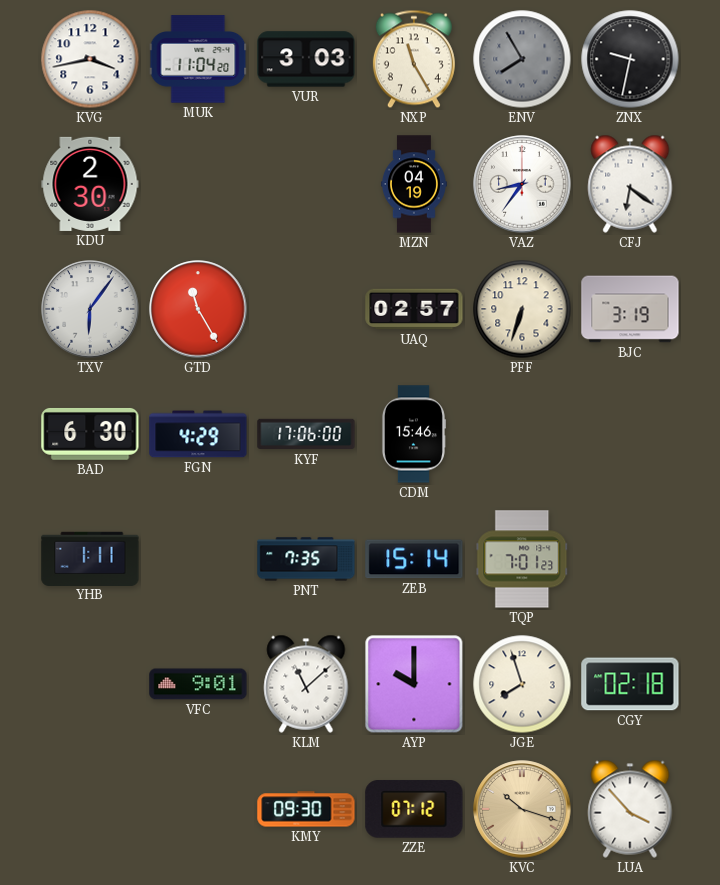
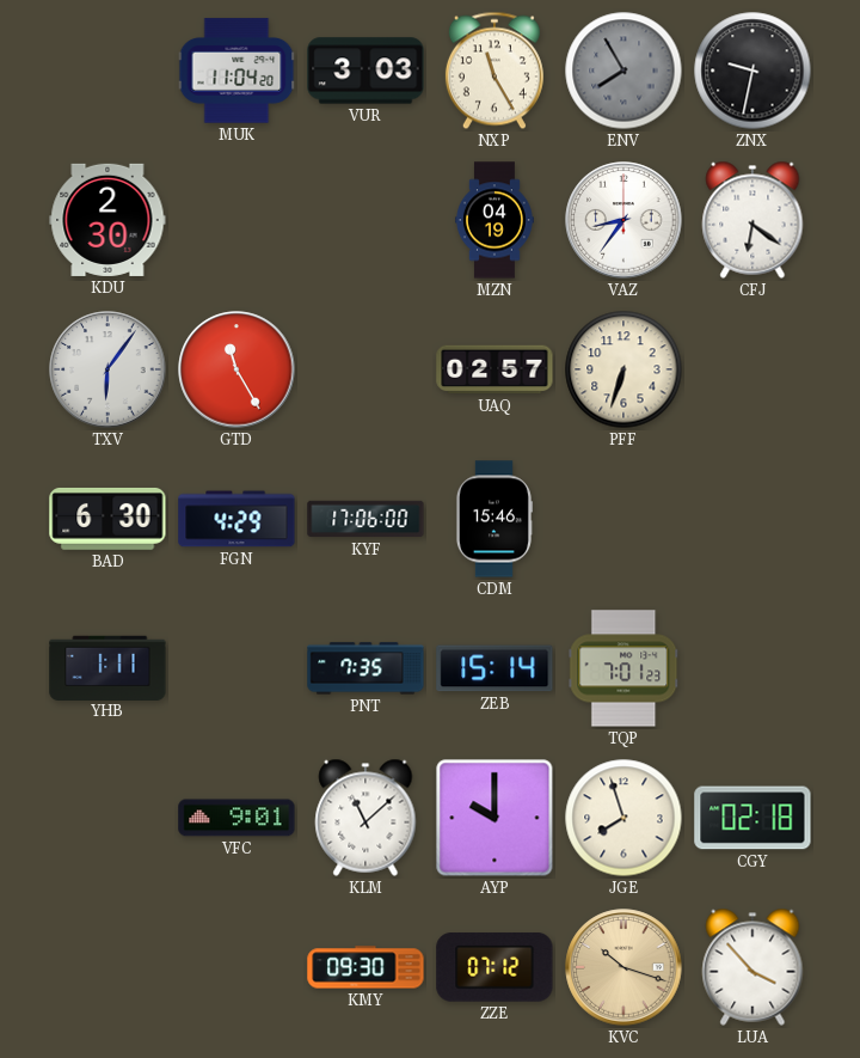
KVG: 3:43 -> none
BJC: 3:19 -> none
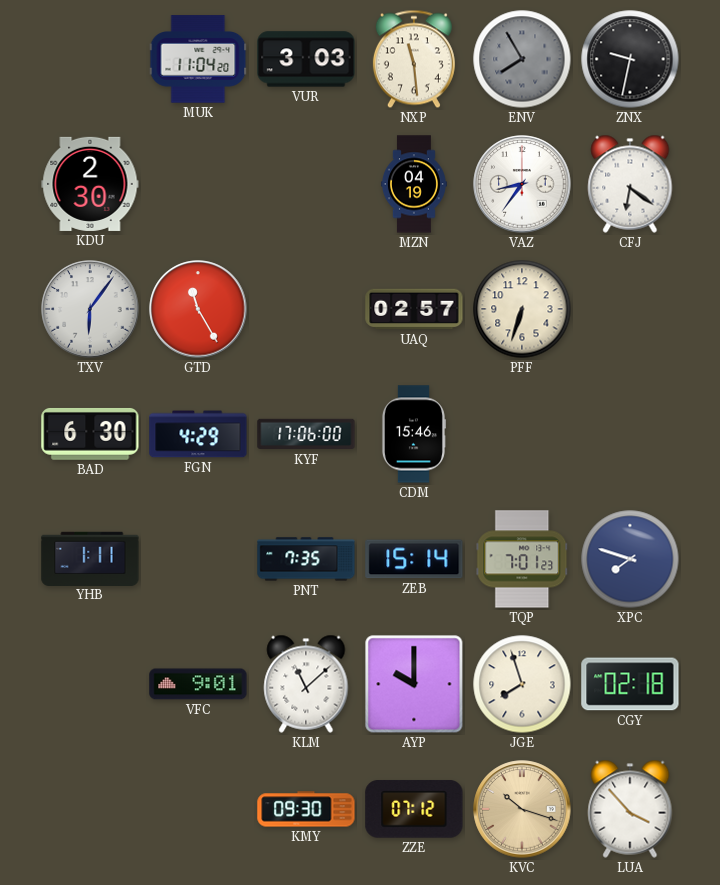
NXP: 11:25 -> 11:29
XPC: none -> 7:48
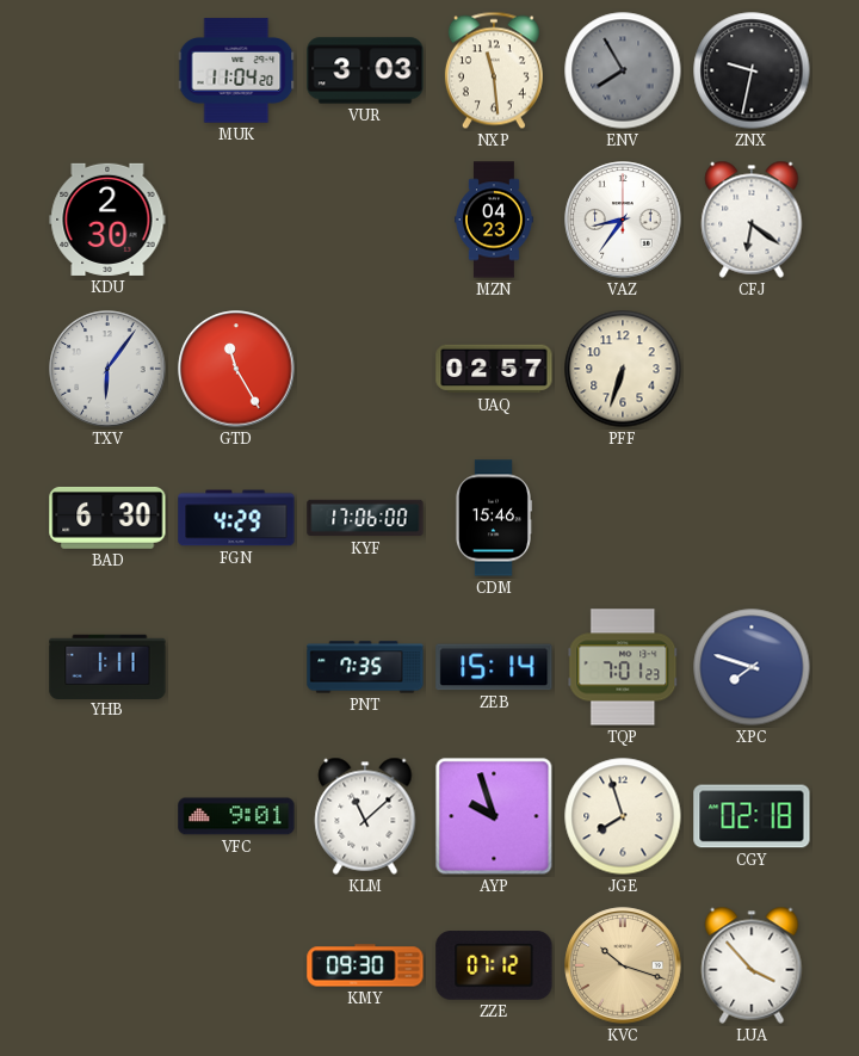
MZN: 04:19 -> 04:23
AYP: 10:00 -> 9:57
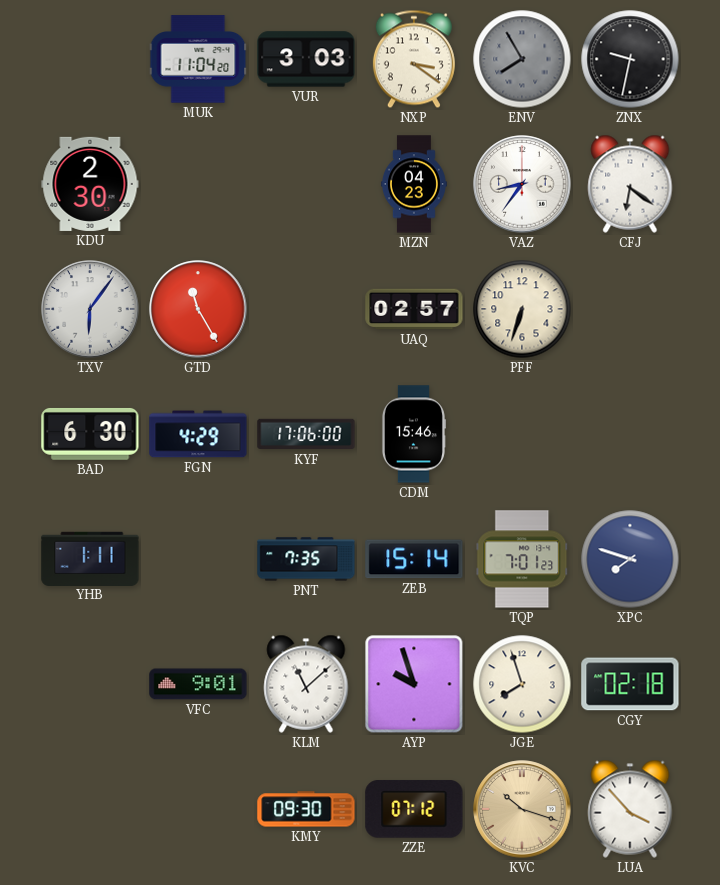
NXP: 11:29 -> 3:21
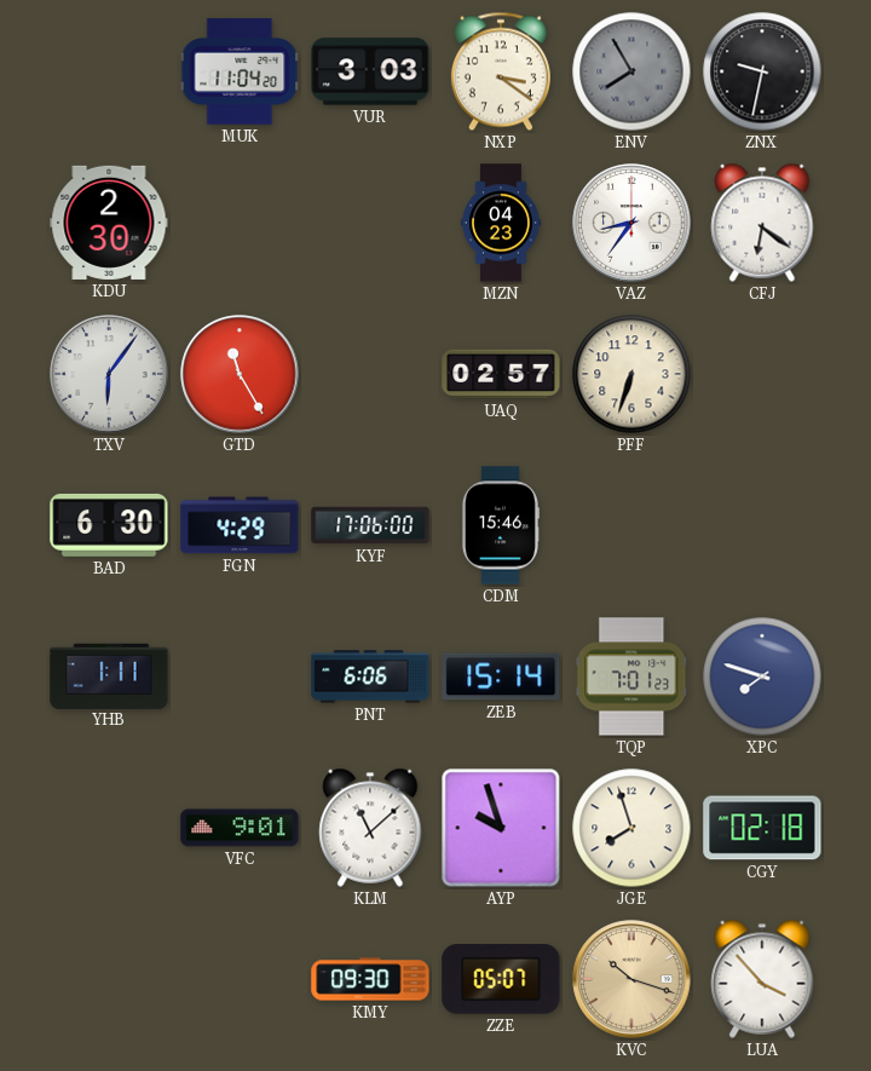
PNT: 7:35 -> 6:06
ZZE: 07:12 -> 05:07
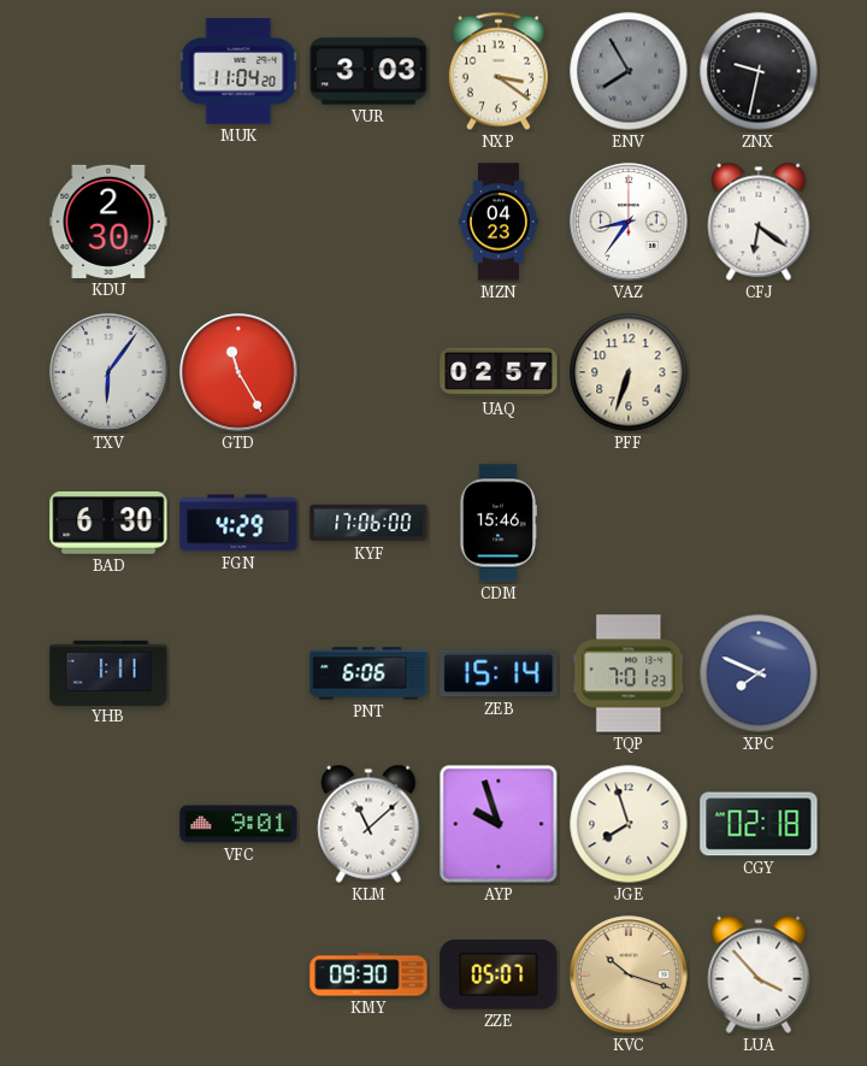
XPC: 7:48 -> 7:49
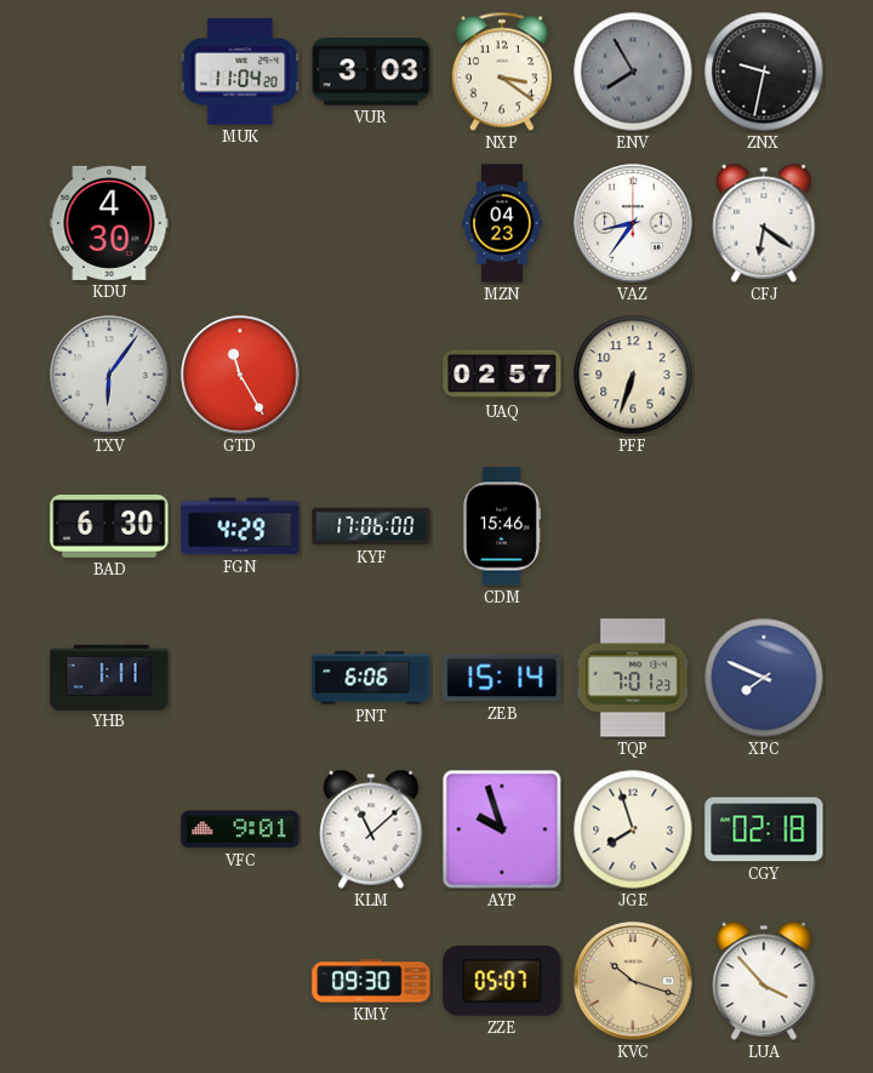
KDU: 2:30 -> 4:30
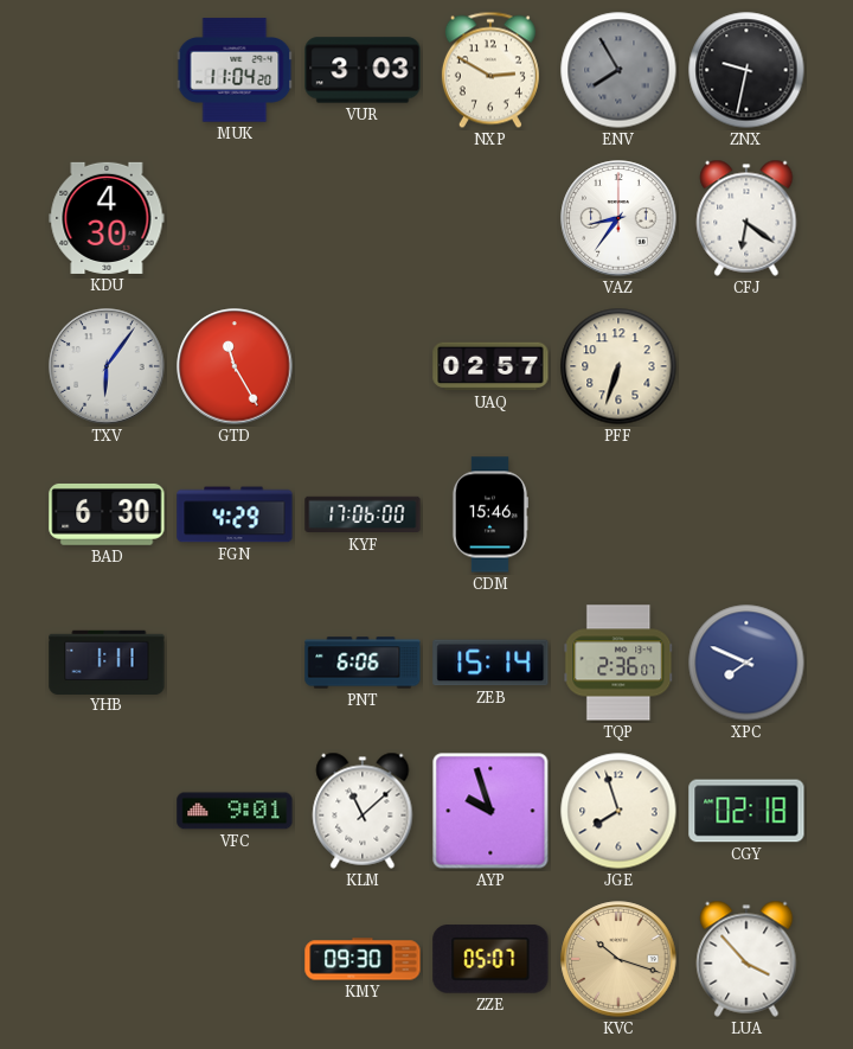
NXP: 3:21 -> 2:50
MZN: 04:23 -> none
TQP: 7:01 -> 2:36
